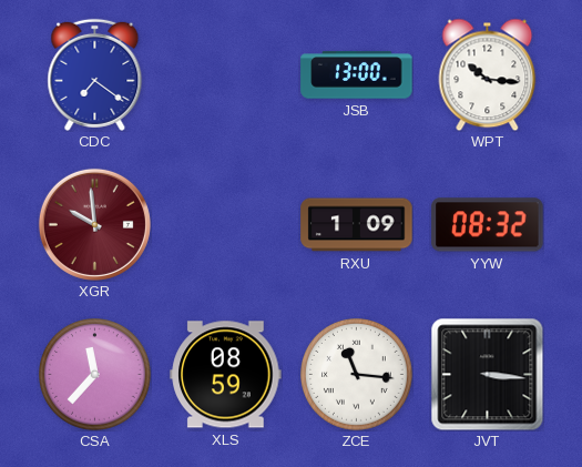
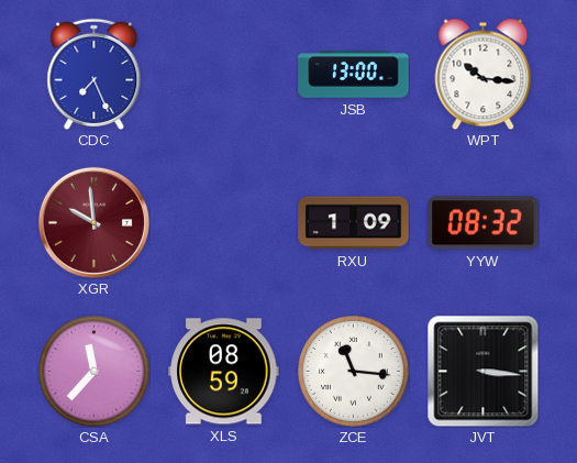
CDC: 7:21 -> 7:26
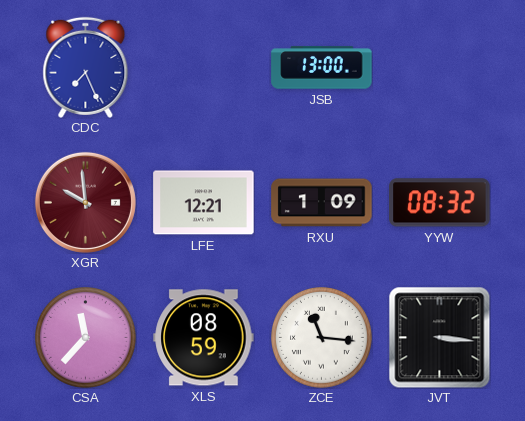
WPT: 10:16 -> none
LFE: none -> 12:21
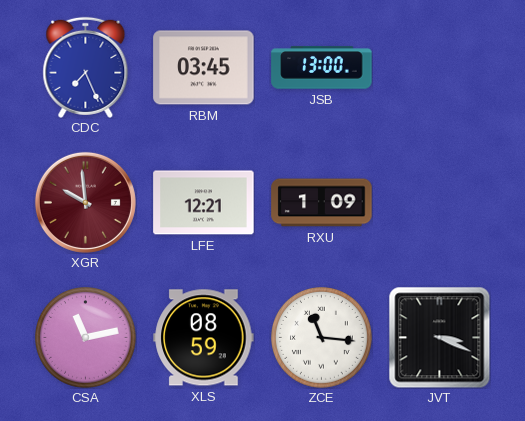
RBM: none -> 03:45
YYW: 08:32 -> none
CSA: 11:37 -> 11:13
JVT: 3:16 -> 3:19
